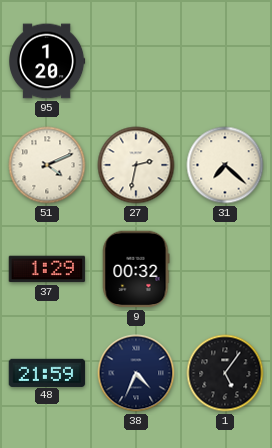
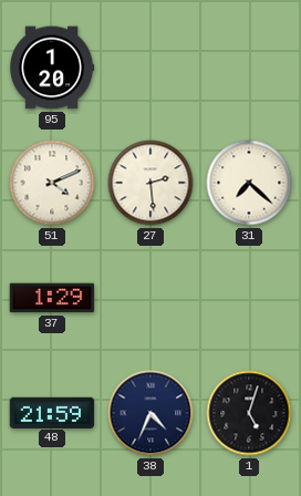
27: 2:32 -> 2:29
9: 00:32 -> none
1: 5:06 -> 5:03
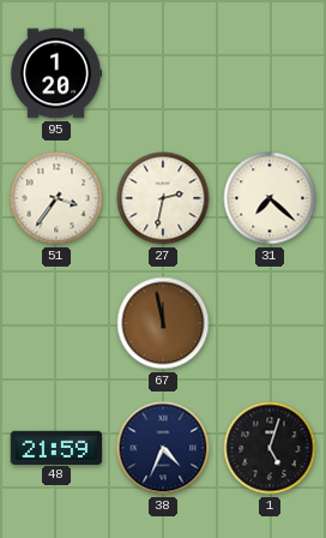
51: 4:11 -> 3:36
27: 2:29 -> 2:32
37: 1:29 -> none
67: none -> 11:58
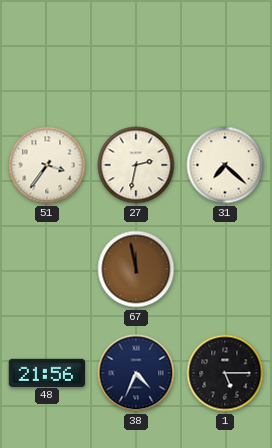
95: 1:20 -> none
48: 21:59 -> 21:56
1: 5:03 -> 5:15
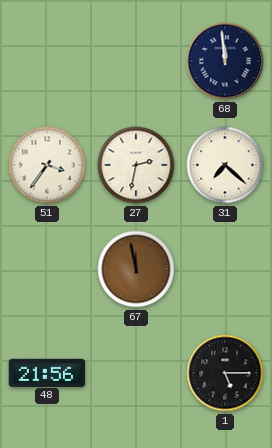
68: none -> 11:59
38: 4:34 -> none
